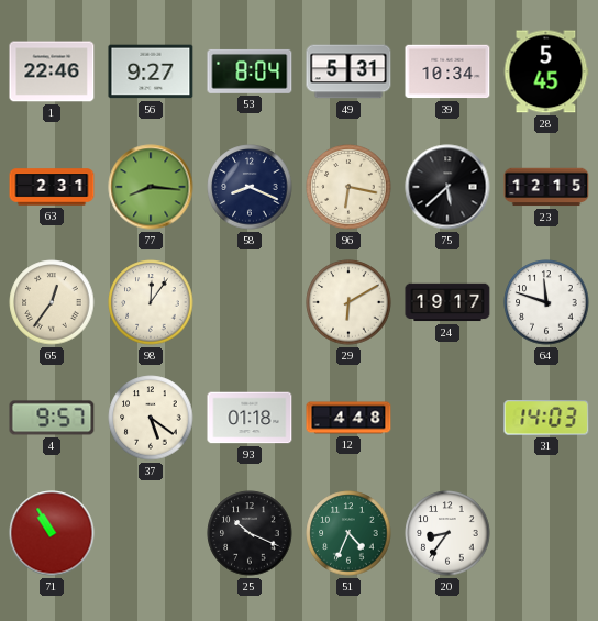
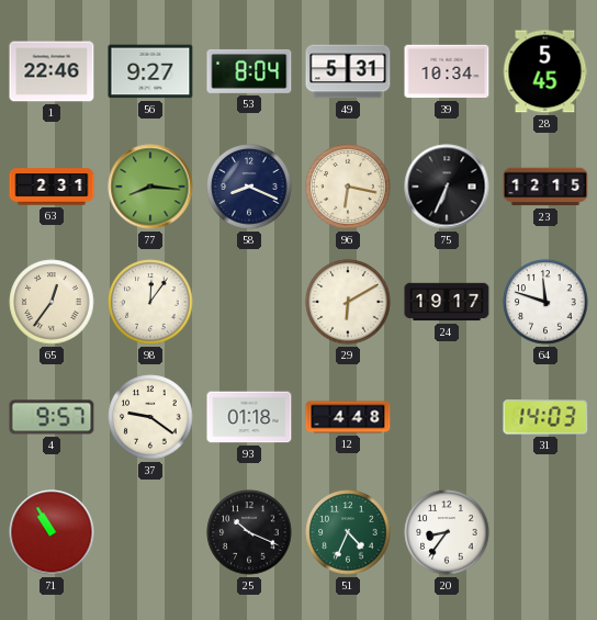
75: 5:38 -> 6:34
37: 5:21 -> 9:21
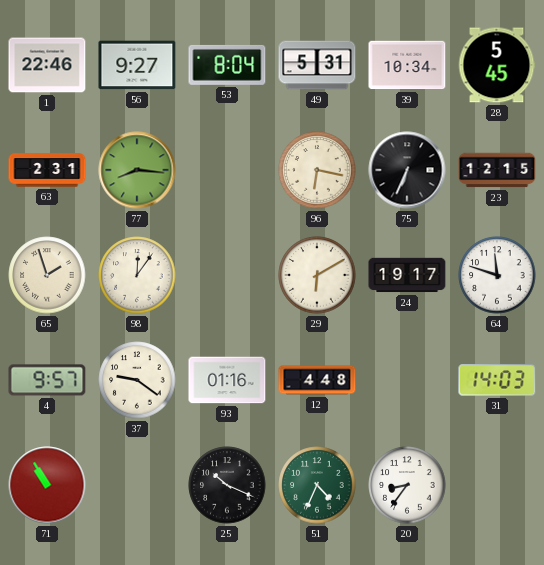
58: 8:19 -> none
65: 12:36 -> 1:57
93: 01:18 -> 01:16
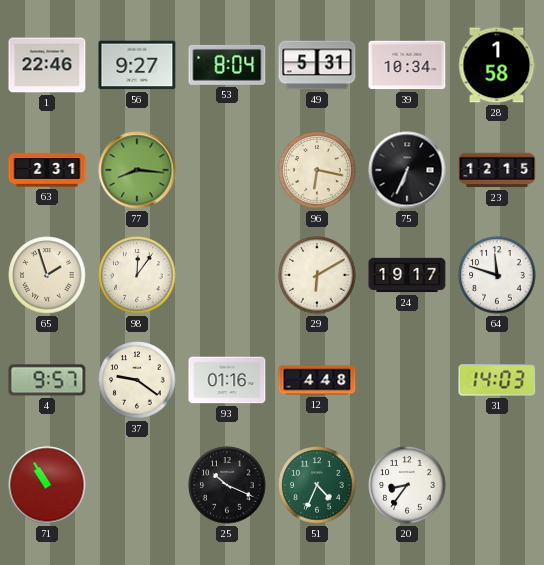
28: 5:45 -> 1:58
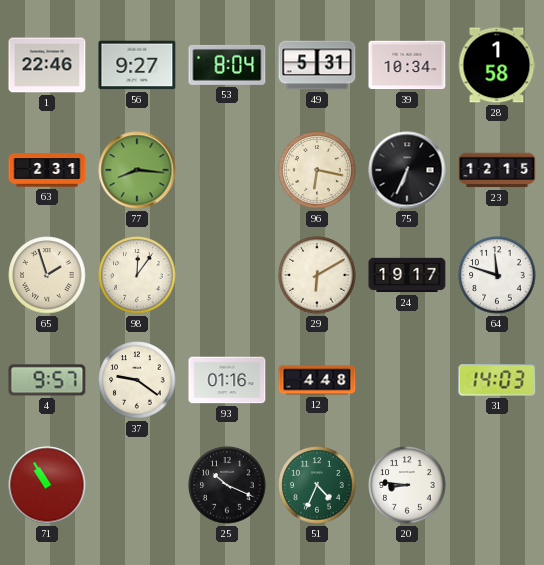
20: 8:36 -> 8:46
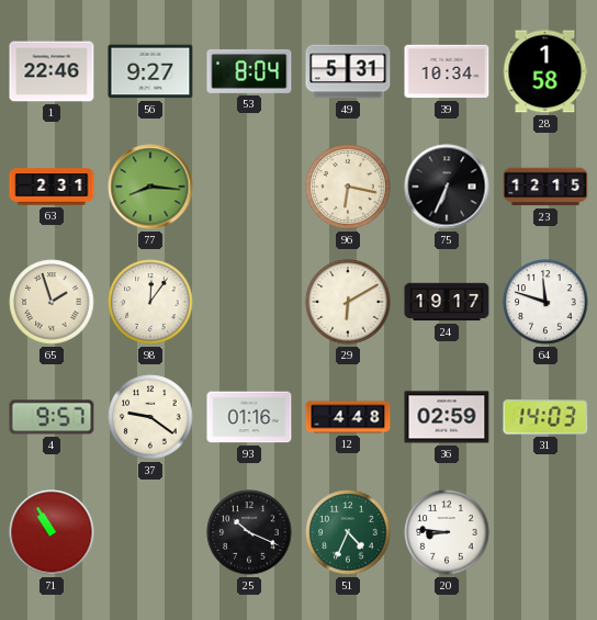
36: none -> 02:59
